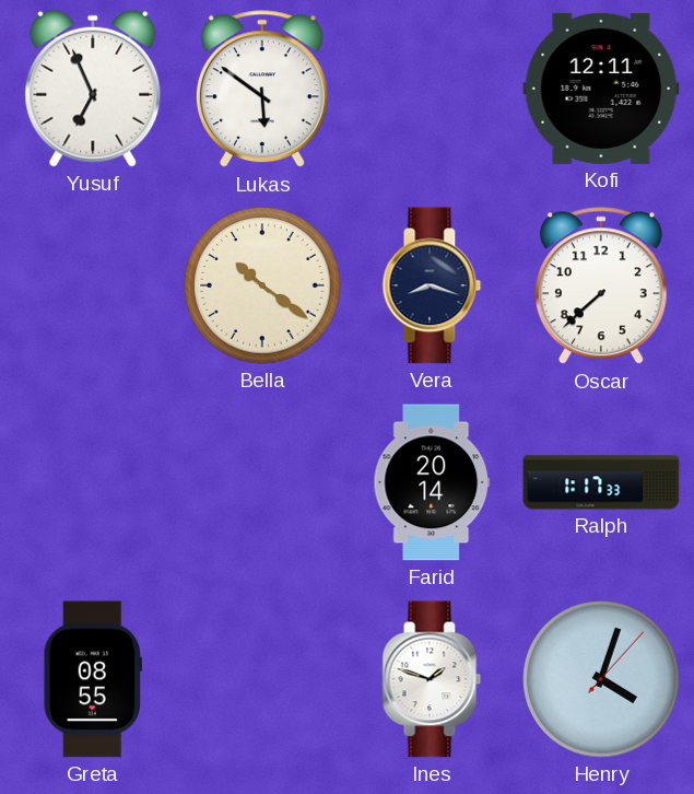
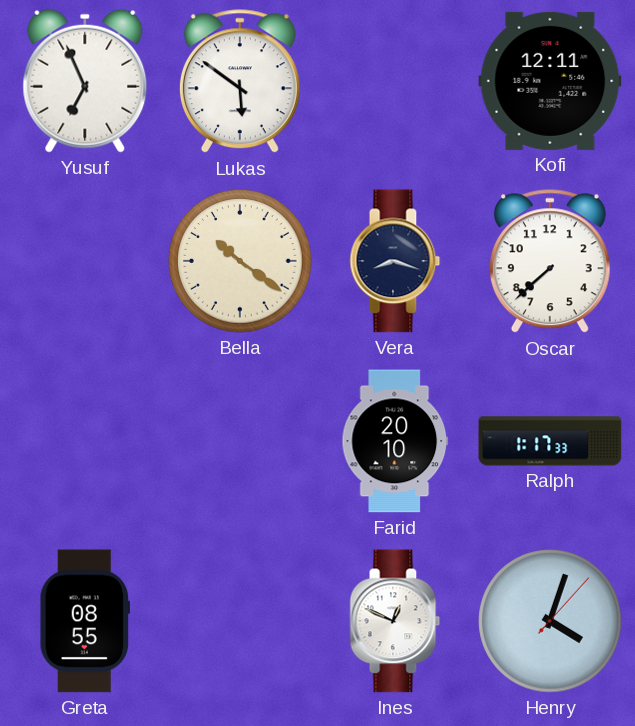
Farid: 20:14 -> 20:10
Ines: 1:48 -> 12:49
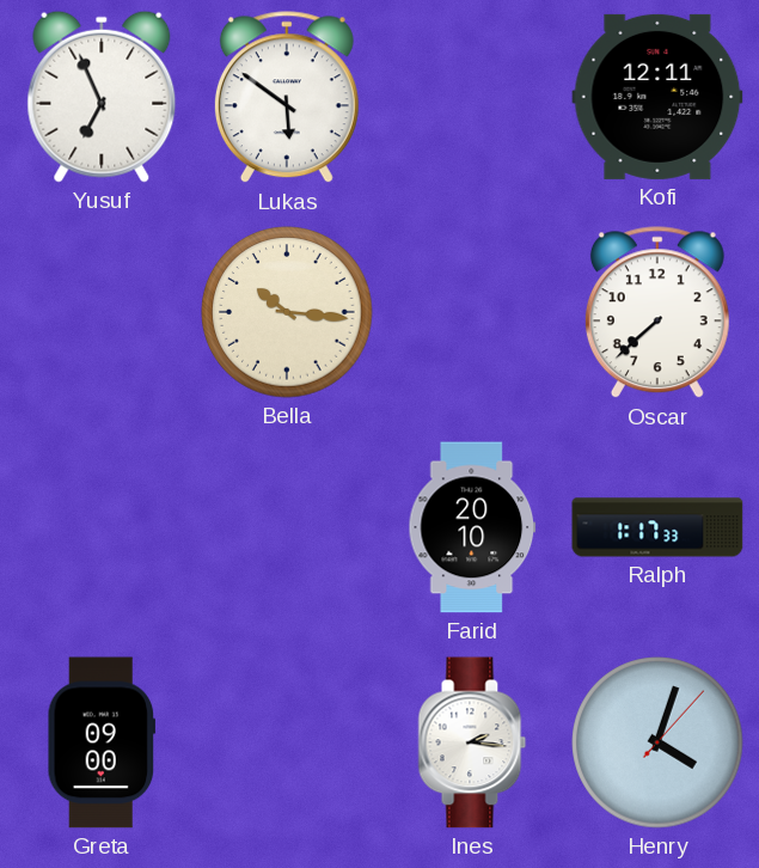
Bella: 10:21 -> 10:16
Vera: 8:18 -> none
Greta: 08:55 -> 09:00
Ines: 12:49 -> 2:16
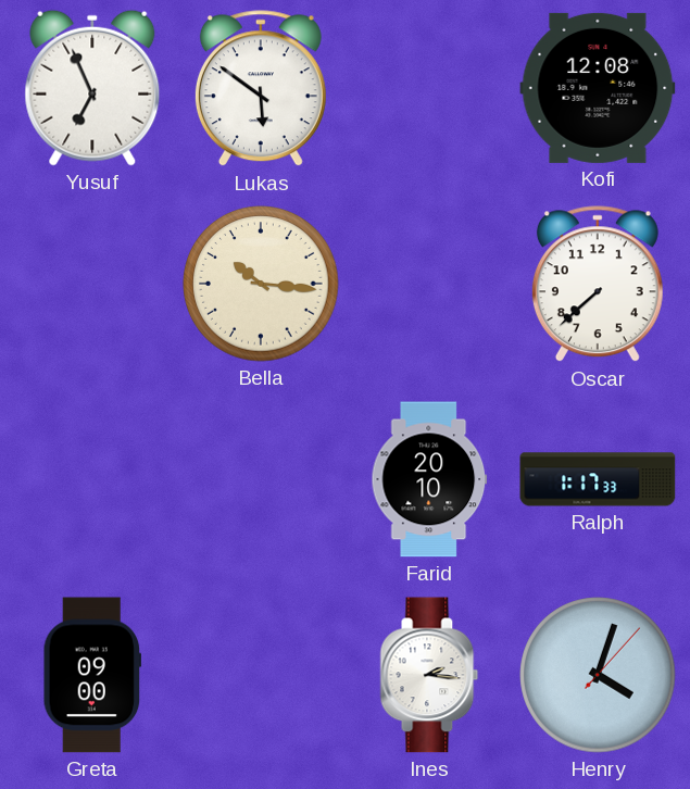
Kofi: 12:11 -> 12:08
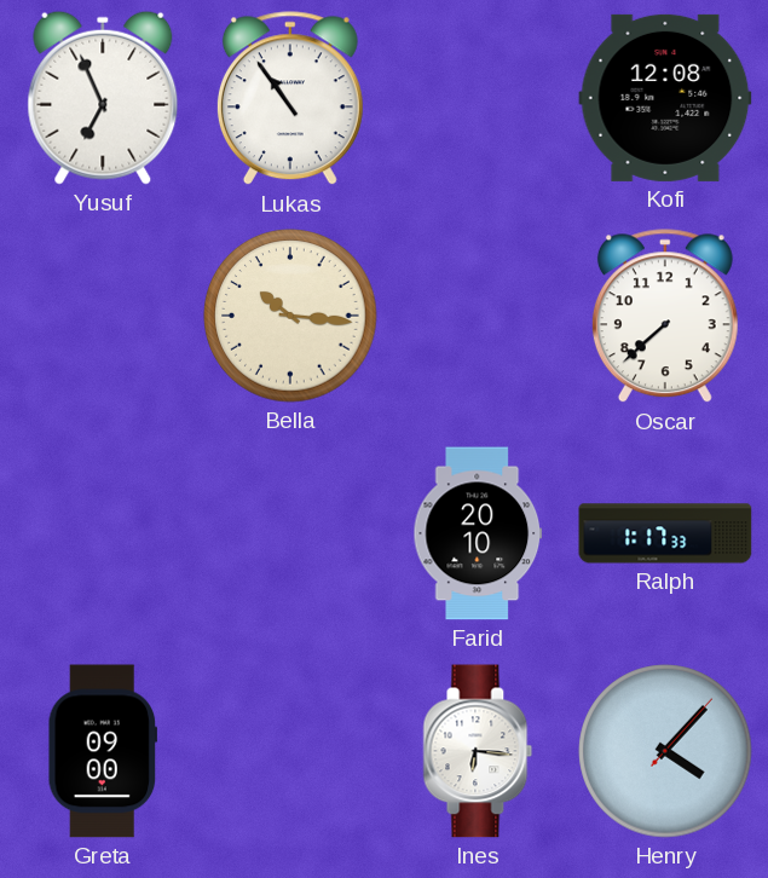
Lukas: 5:51 -> 10:54
Ines: 2:16 -> 6:16
Henry: 4:03 -> 4:07
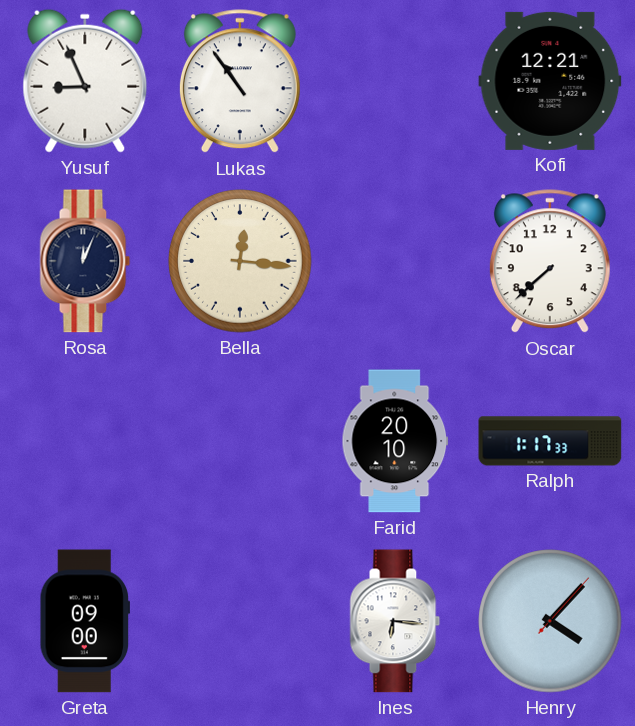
Yusuf: 6:56 -> 8:56
Kofi: 12:08 -> 12:21
Rosa: none -> 12:04
Bella: 10:16 -> 12:16
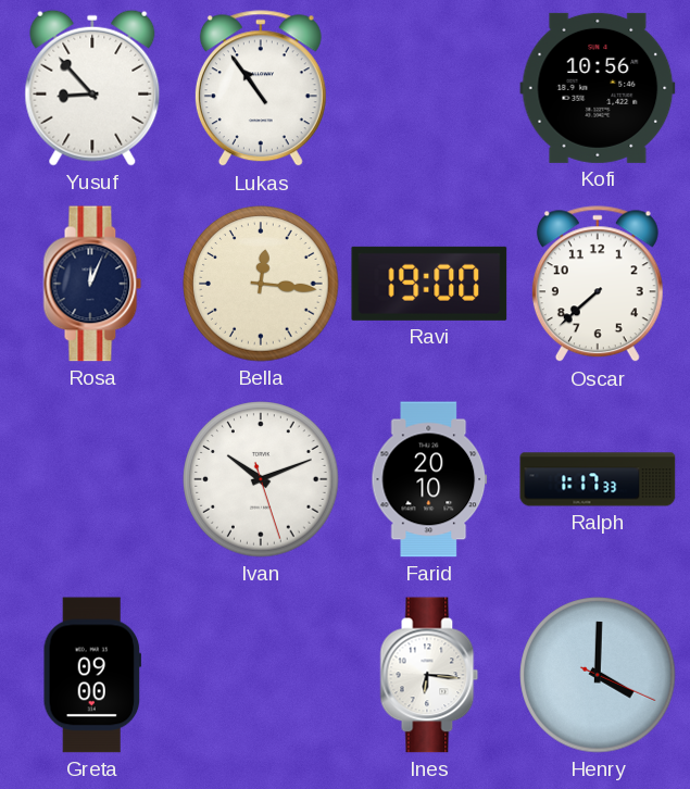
Yusuf: 8:56 -> 8:53
Kofi: 12:21 -> 10:56
Ravi: none -> 19:00
Ivan: none -> 10:11
Henry: 4:07 -> 4:00
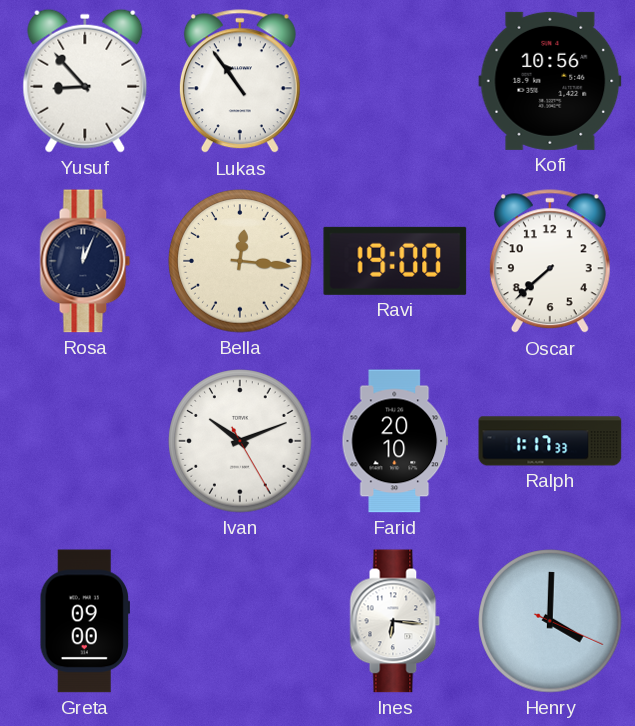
Ivan: 10:11:27 -> 10:11:25
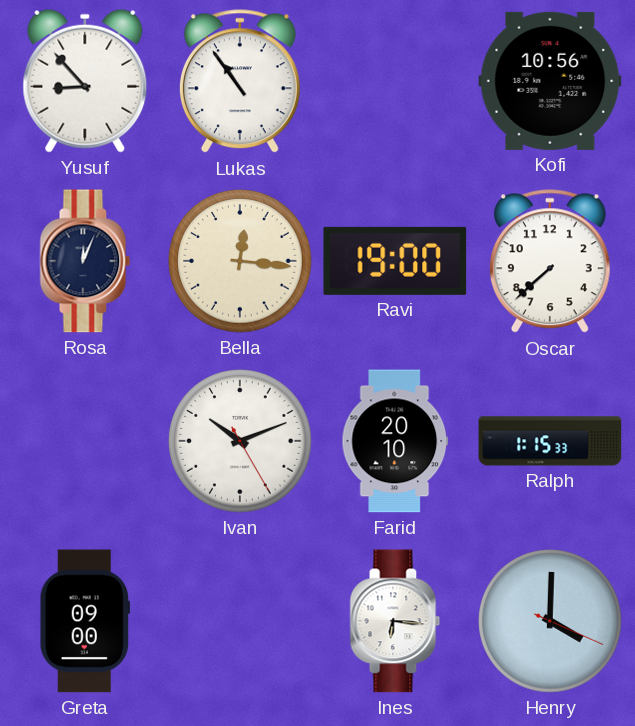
Ralph: 1:17 -> 1:15
